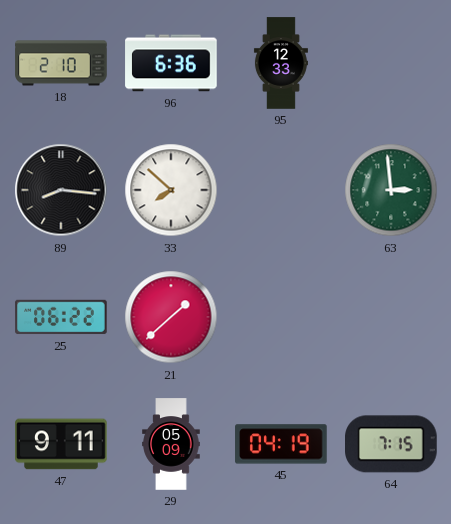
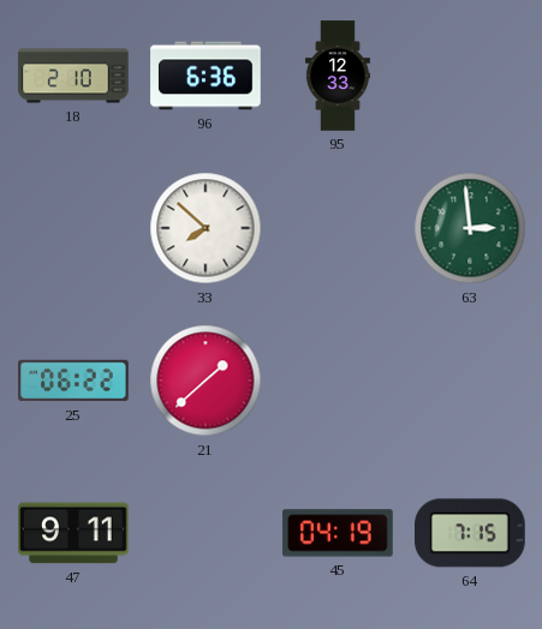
89: 8:16 -> none
29: 05:09 -> none
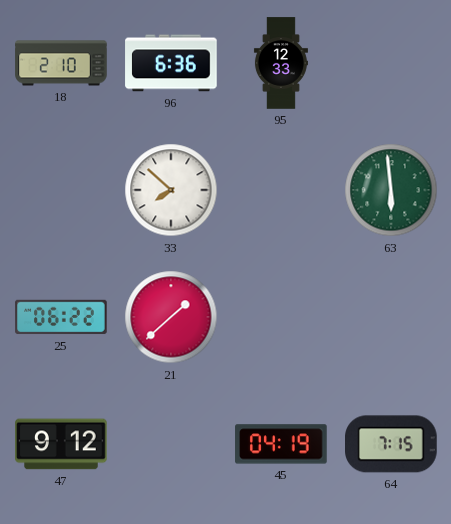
63: 2:59 -> 5:59
47: 9:11 -> 9:12
